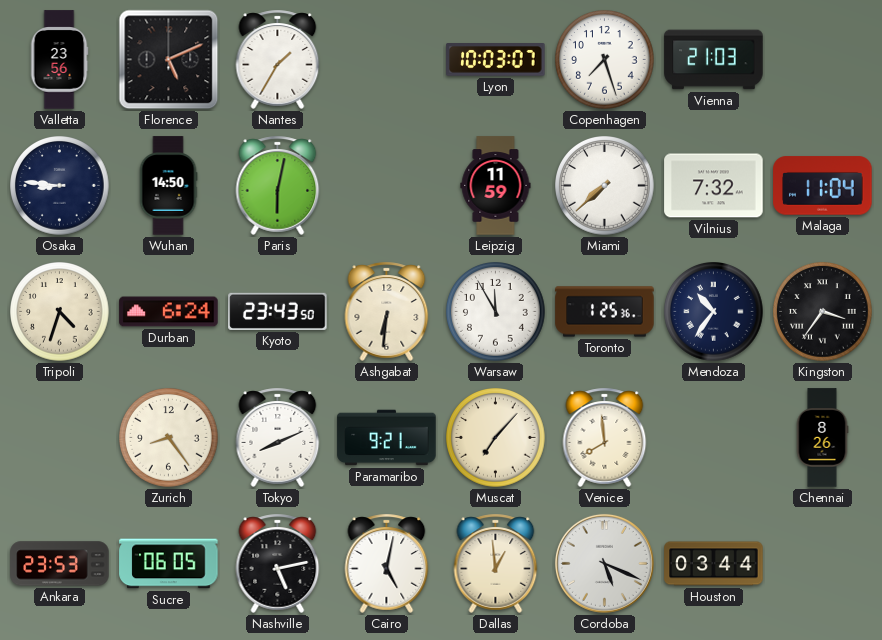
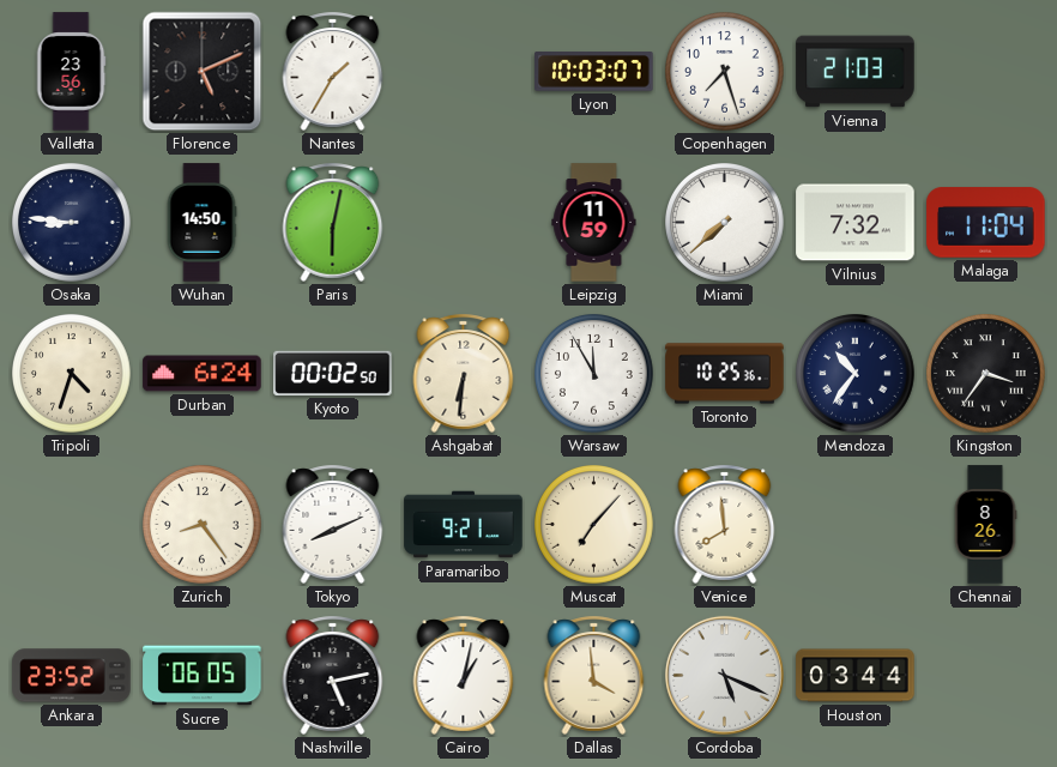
Kyoto: 23:43 -> 00:02
Toronto: 1:25 -> 10:25
Ankara: 23:53 -> 23:52
Cairo: 5:02 -> 1:02
Dallas: 12:59 -> 3:59
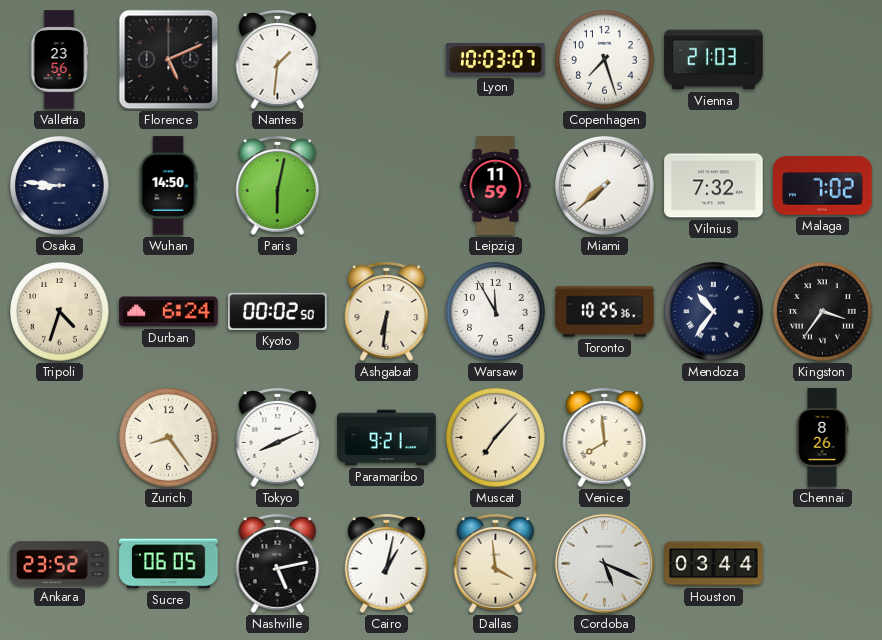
Nantes: 1:35 -> 1:31
Malaga: 11:04 -> 7:02
